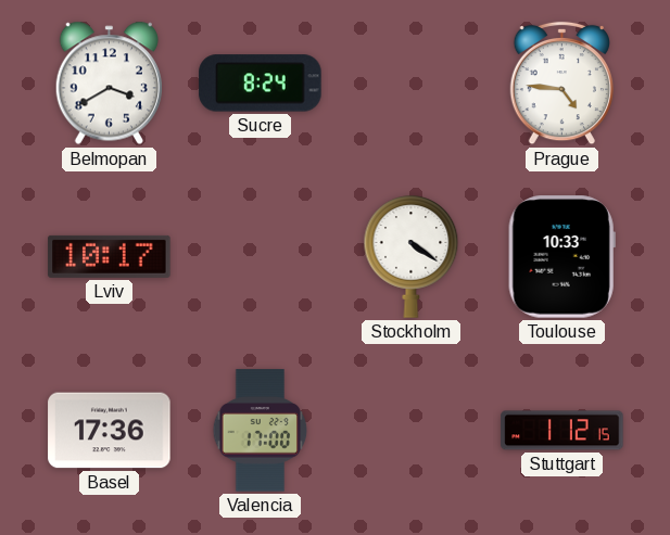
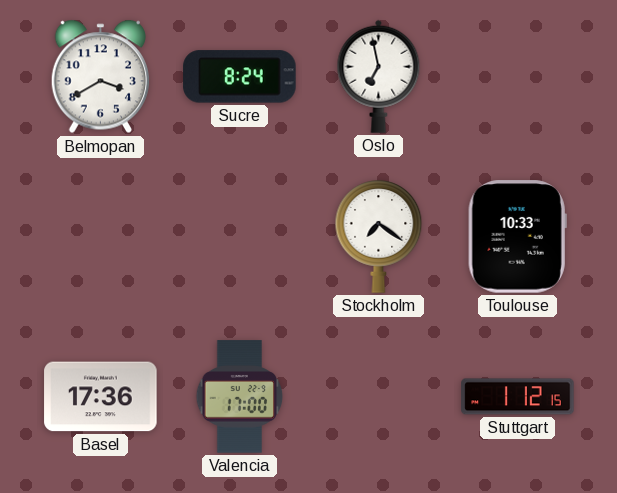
Oslo: none -> 6:58
Prague: 4:46 -> none
Lviv: 10:17 -> none
Stockholm: 4:21 -> 7:21
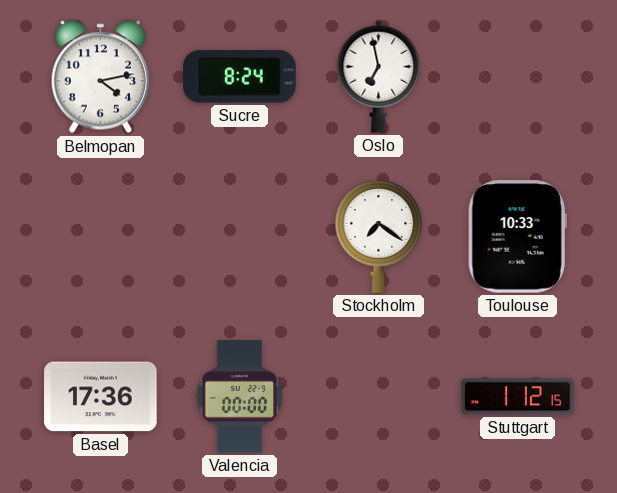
Belmopan: 3:40 -> 4:13
Valencia: 17:00 -> 00:00
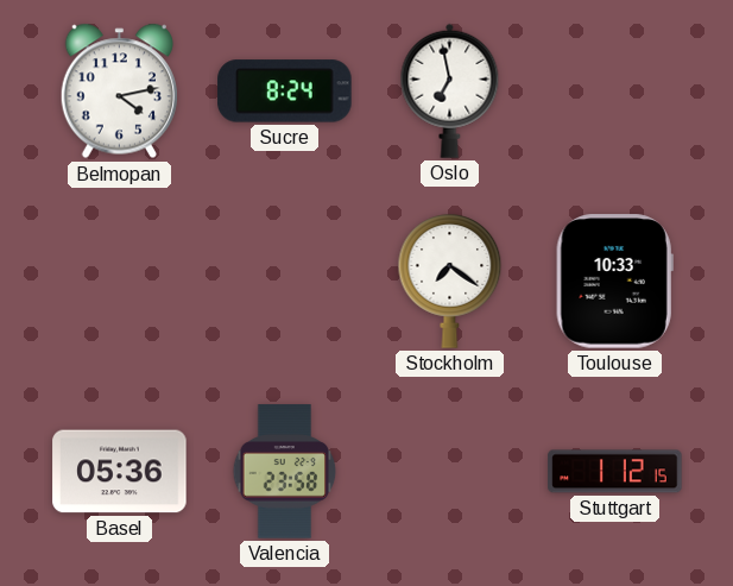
Basel: 17:36 -> 05:36
Valencia: 00:00 -> 23:58
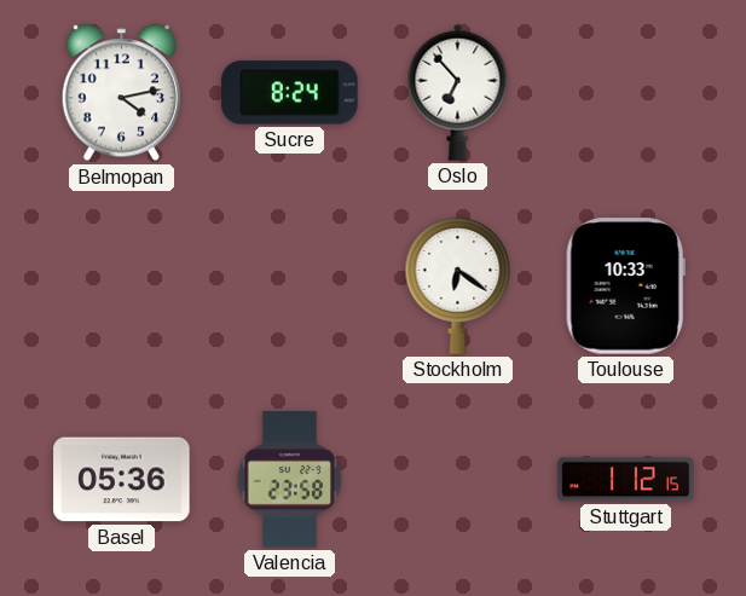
Oslo: 6:58 -> 6:53
Stockholm: 7:21 -> 6:21
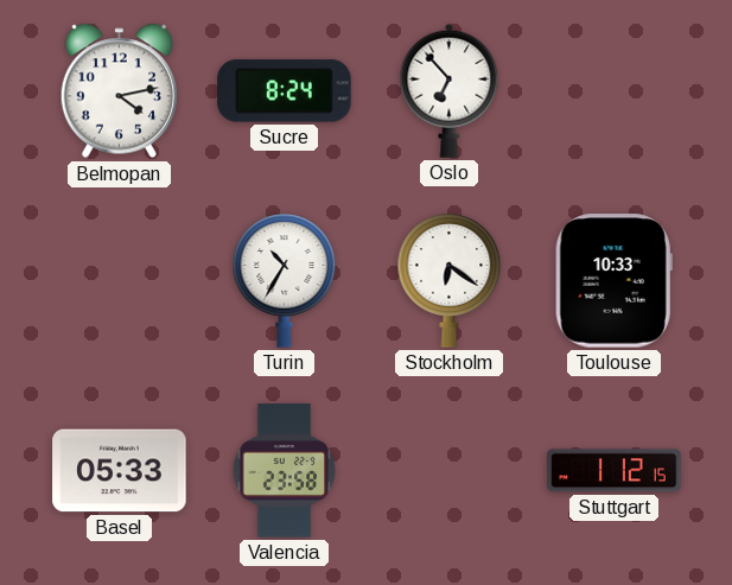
Turin: none -> 10:35
Basel: 05:36 -> 05:33
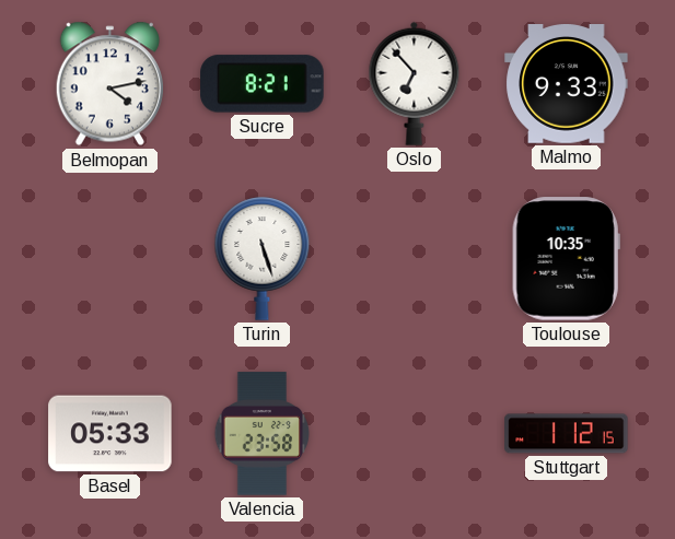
Sucre: 8:24 -> 8:21
Malmo: none -> 9:33
Turin: 10:35 -> 5:27
Stockholm: 6:21 -> none
Toulouse: 10:33 -> 10:35
